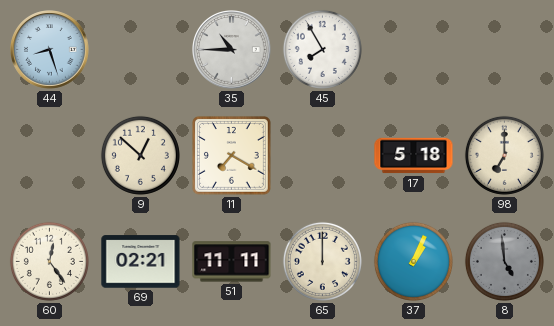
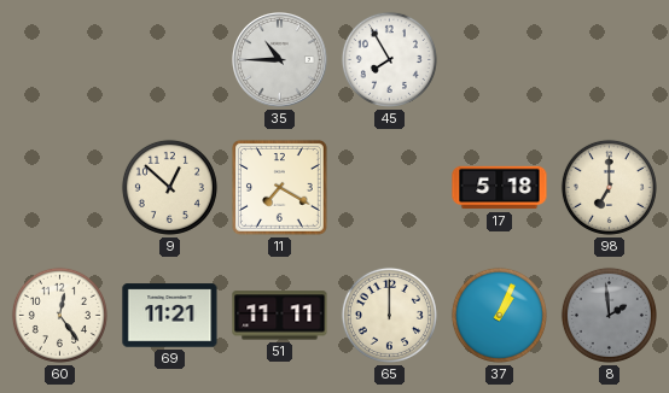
44: 8:27 -> none
69: 02:21 -> 11:21
8: 4:59 -> 1:59
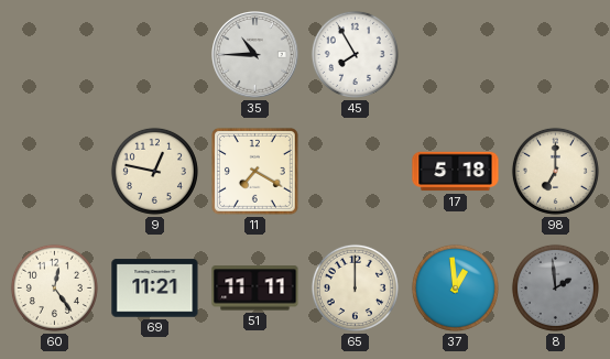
9: 12:52 -> 12:47
37: 1:04 -> 12:59
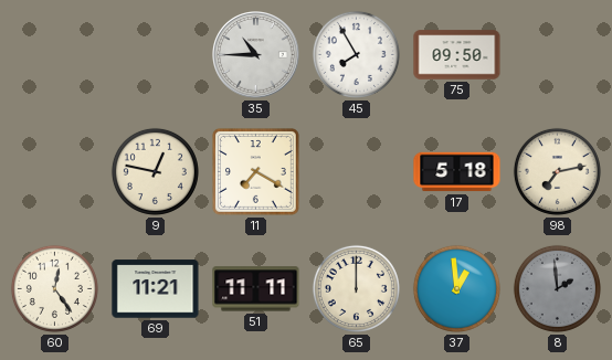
75: none -> 09:50
98: 7:00 -> 7:13
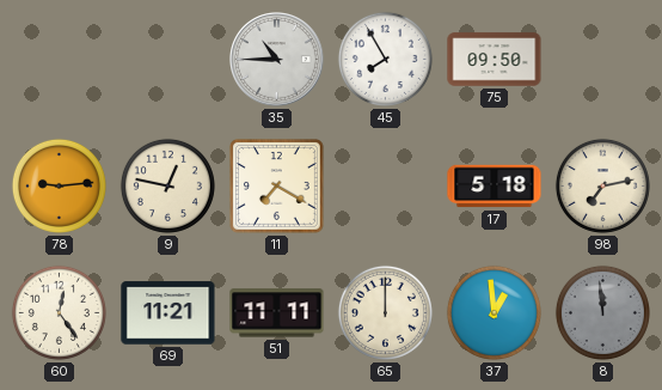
78: none -> 9:14
8: 1:59 -> 11:59
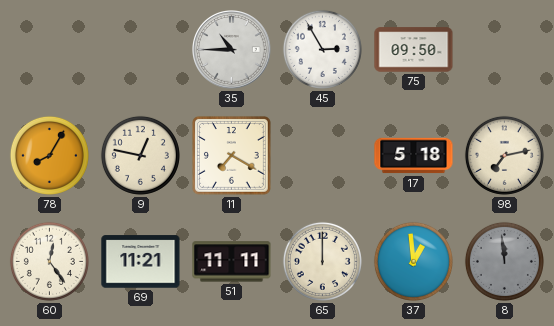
45: 7:55 -> 2:55
78: 9:14 -> 8:05
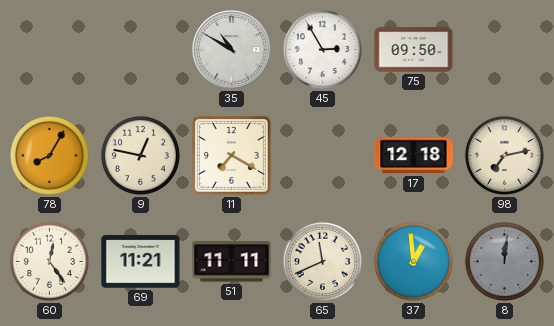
35: 10:45 -> 10:50
17: 5:18 -> 12:18
65: 12:00 -> 11:41
8: 11:59 -> 12:01
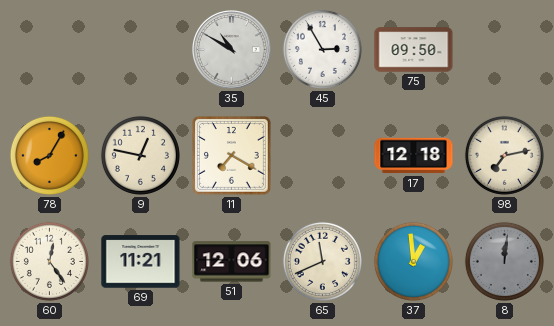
51: 11:11 -> 12:06
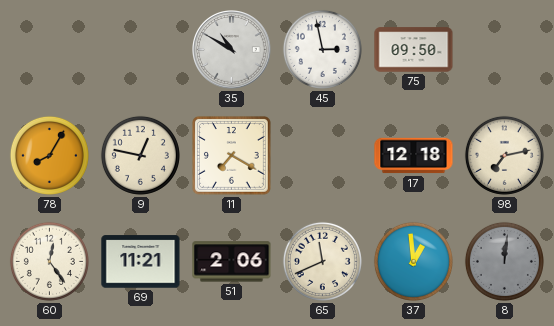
45: 2:55 -> 2:58
51: 12:06 -> 2:06
